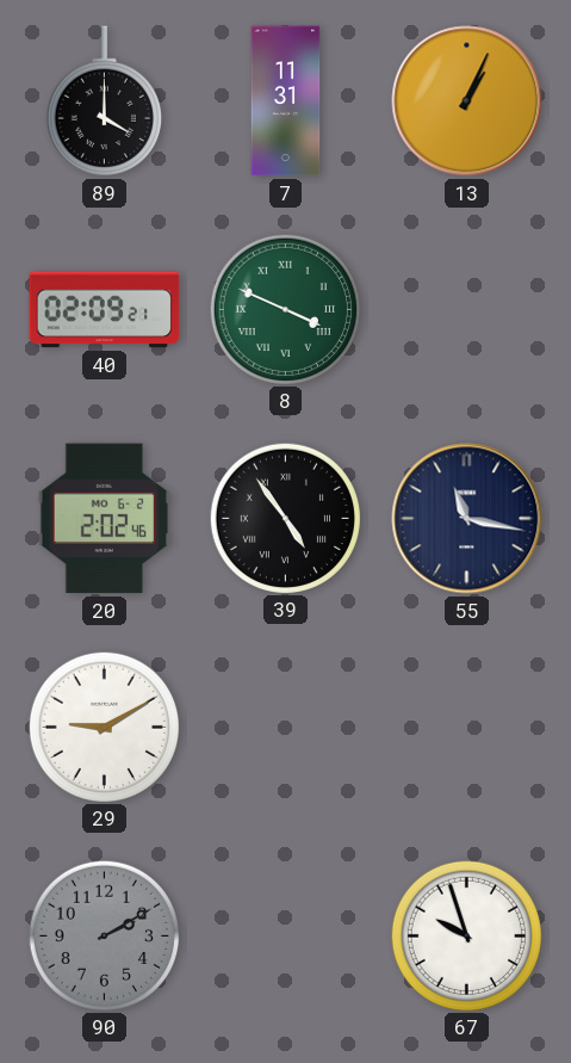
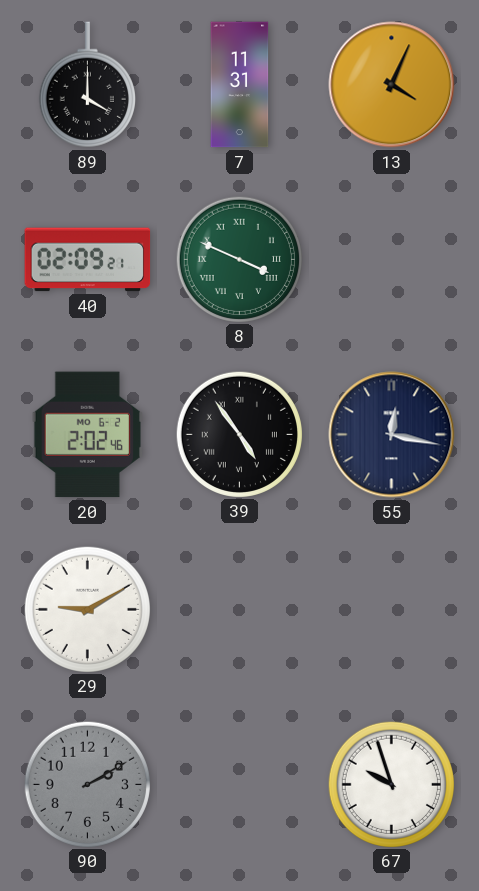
13: 1:04 -> 4:04
55: 11:17 -> 12:17
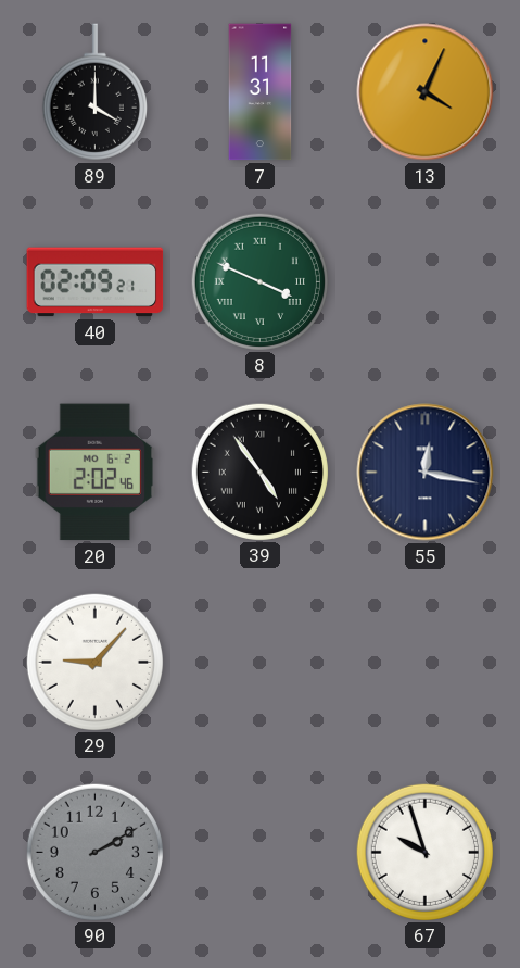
29: 9:10 -> 9:07
